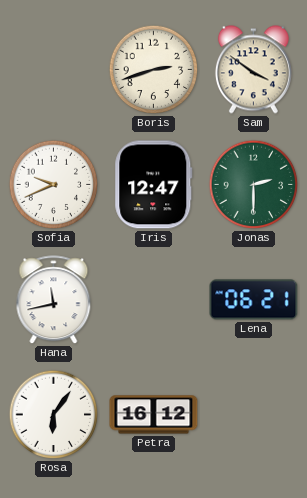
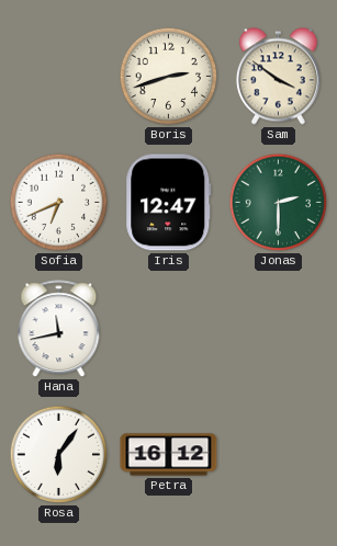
Sofia: 9:41 -> 6:41
Lena: 06:21 -> none
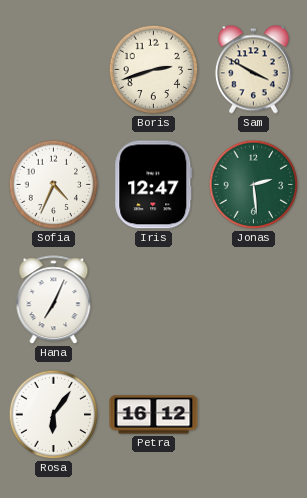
Sam: 3:51 -> 3:50
Sofia: 6:41 -> 4:34
Jonas: 2:30 -> 2:29
Hana: 11:43 -> 7:04
